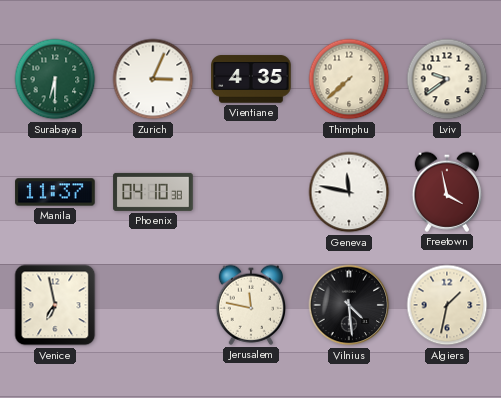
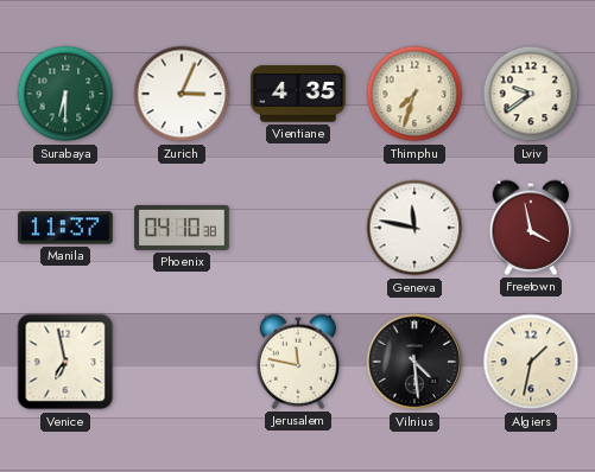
Thimphu: 7:38 -> 7:33
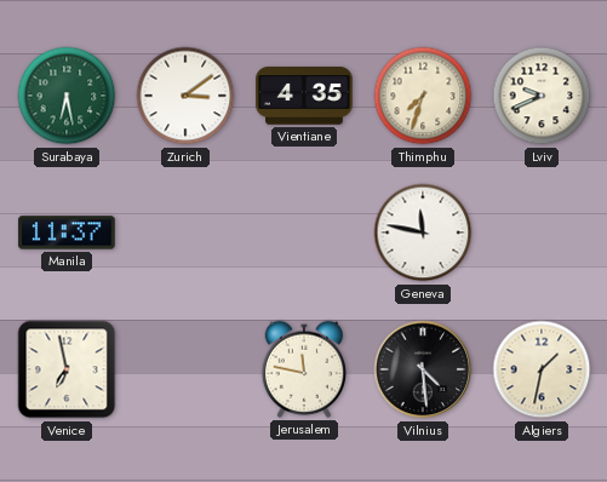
Surabaya: 6:30 -> 6:28
Zurich: 3:04 -> 3:09
Lviv: 9:39 -> 9:41
Phoenix: 04:10 -> none
Freetown: 3:58 -> none
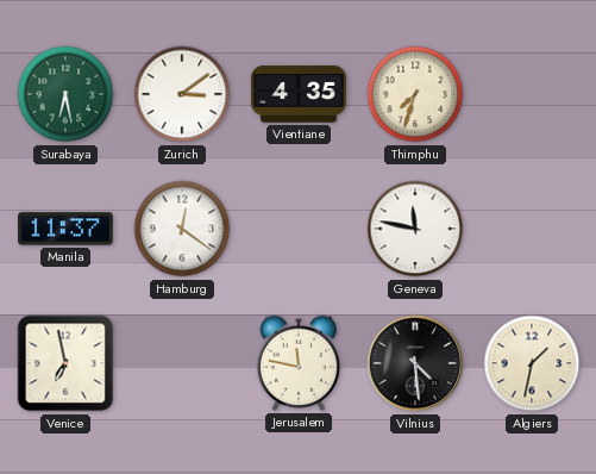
Lviv: 9:41 -> none
Hamburg: none -> 12:21
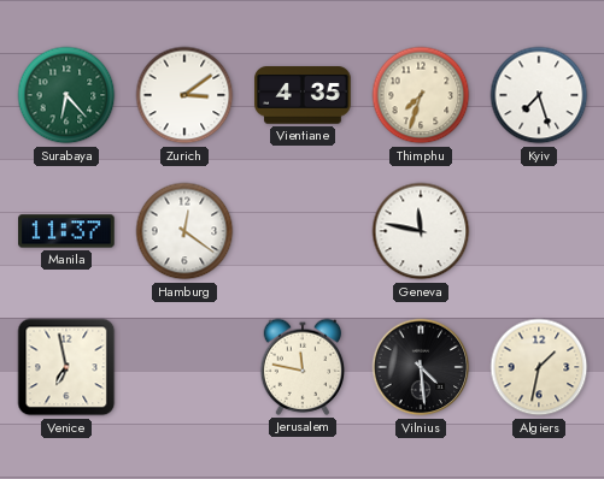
Surabaya: 6:28 -> 6:23
Kyiv: none -> 7:27
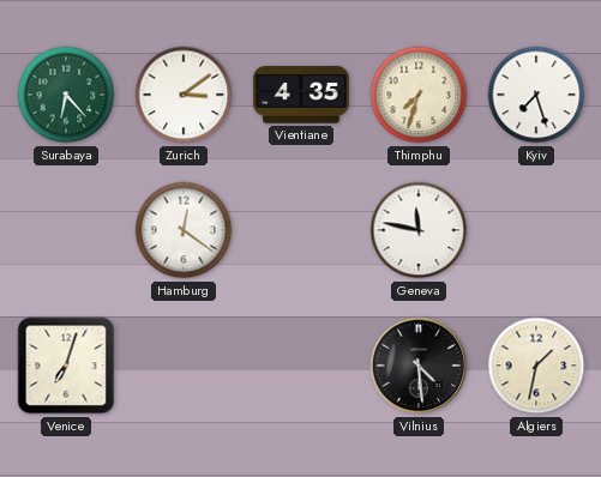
Manila: 11:37 -> none
Venice: 6:58 -> 7:03
Jerusalem: 11:47 -> none
